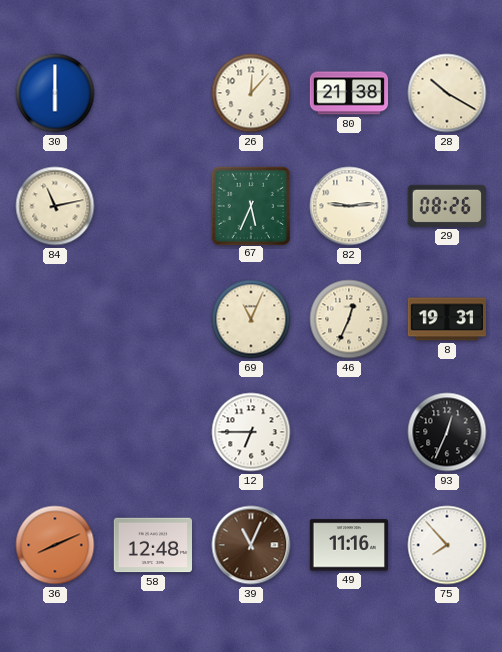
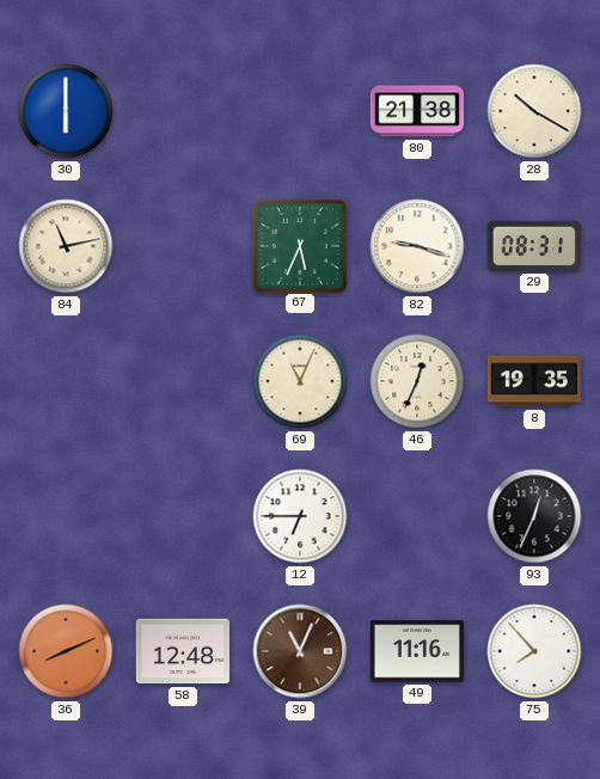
26: 12:07 -> none
82: 9:14 -> 9:18
29: 08:26 -> 08:31
8: 19:31 -> 19:35
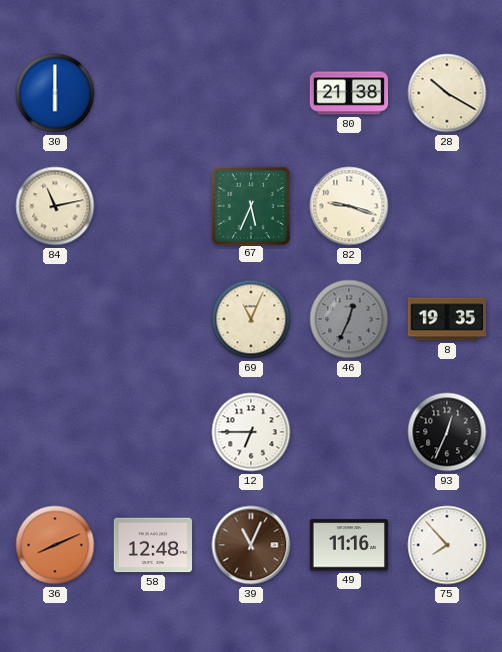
29: 08:31 -> none
46 dial: cream -> grey
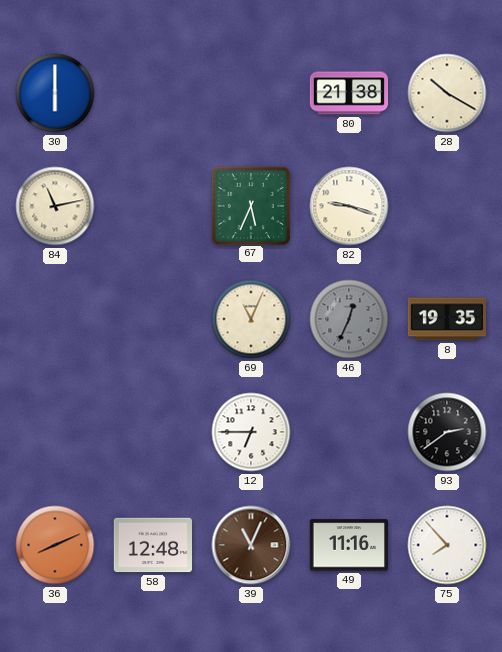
93: 12:34 -> 2:39
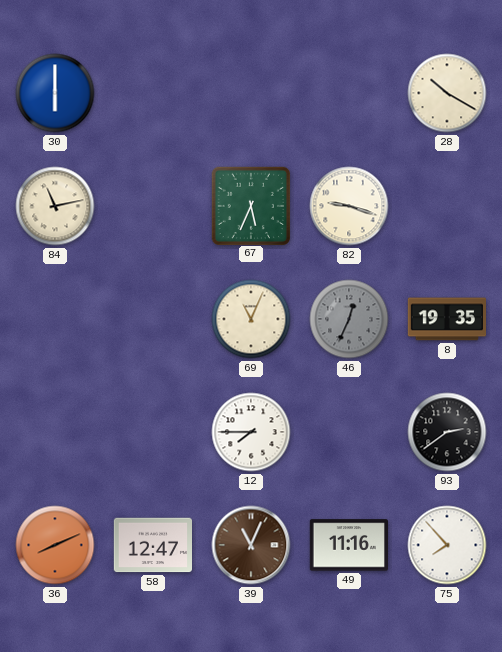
80: 21:38 -> none
12: 6:45 -> 7:45
58: 12:48 -> 12:47
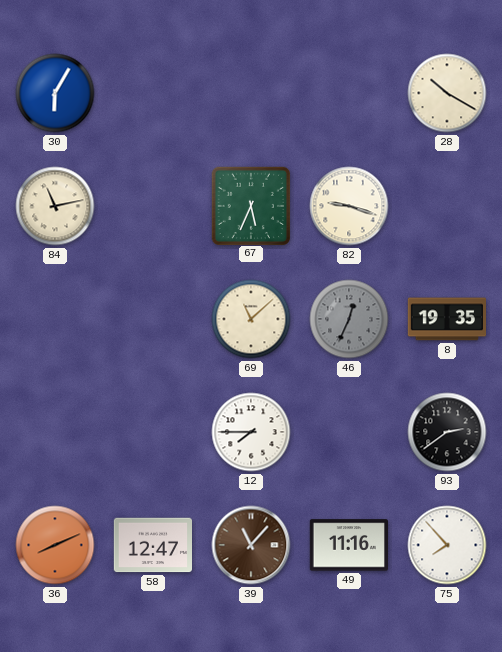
30: 6:00 -> 6:05
69: 11:04 -> 11:08
39: 11:04 -> 11:07
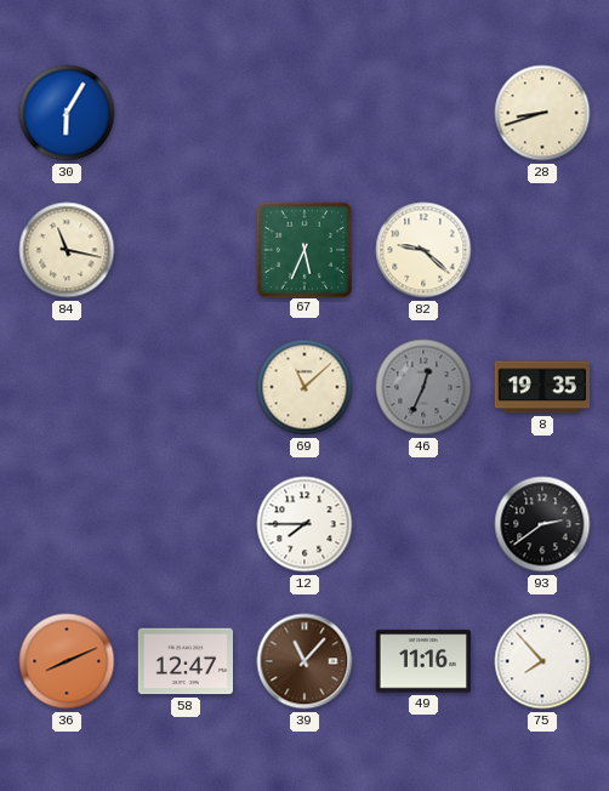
28: 10:20 -> 8:42
84: 11:13 -> 11:17
82: 9:18 -> 9:22
